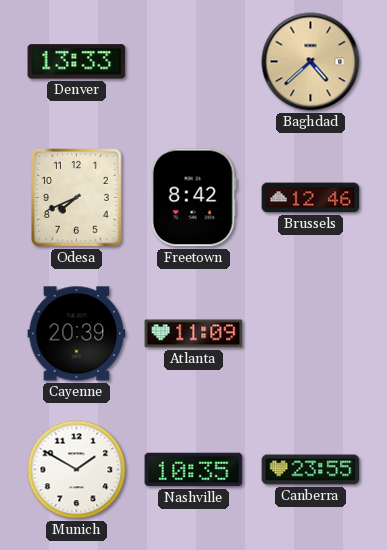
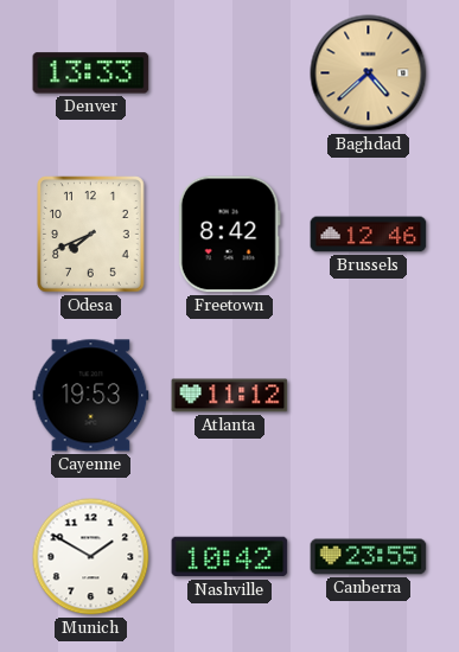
Cayenne: 20:39 -> 19:53
Atlanta: 11:09 -> 11:12
Nashville: 10:35 -> 10:42
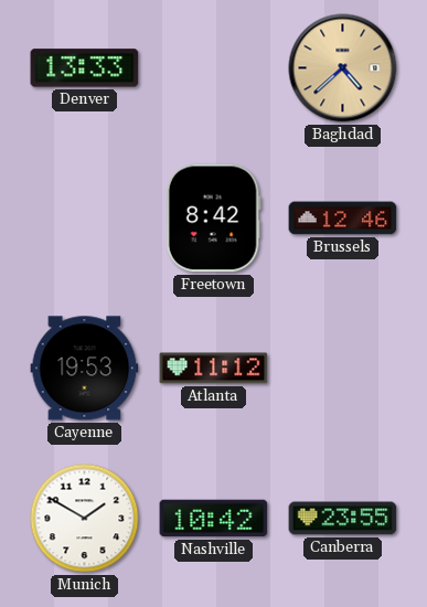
Odesa: 7:41 -> none
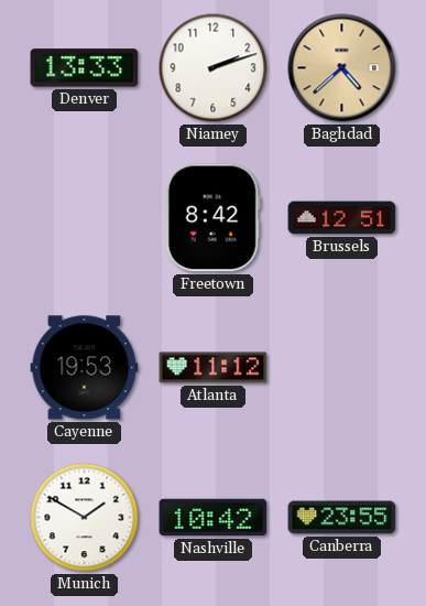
Niamey: none -> 2:12
Brussels: 12:46 -> 12:51
